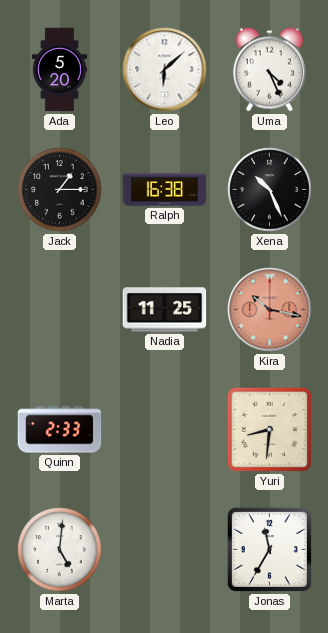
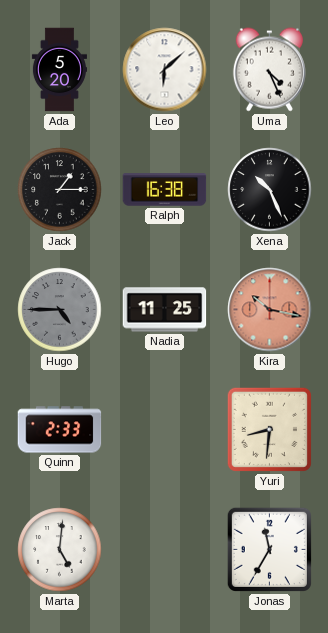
Hugo: none -> 4:45
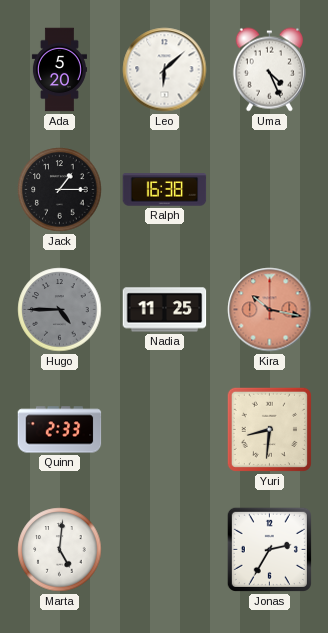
Xena: 10:26 -> none
Jonas: 11:35 -> 2:35
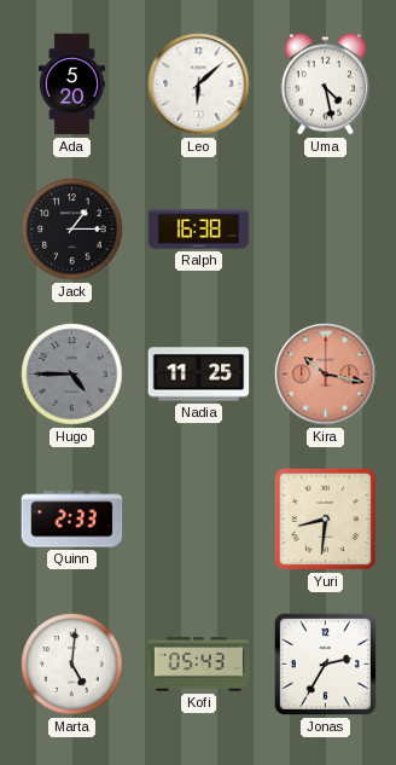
Uma: 4:26 -> 4:28
Kofi: none -> 05:43
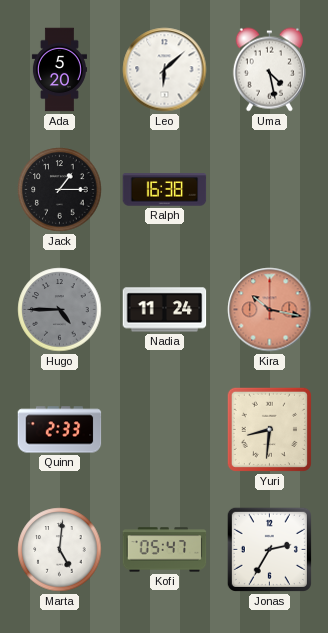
Nadia: 11:25 -> 11:24
Kofi: 05:43 -> 05:47
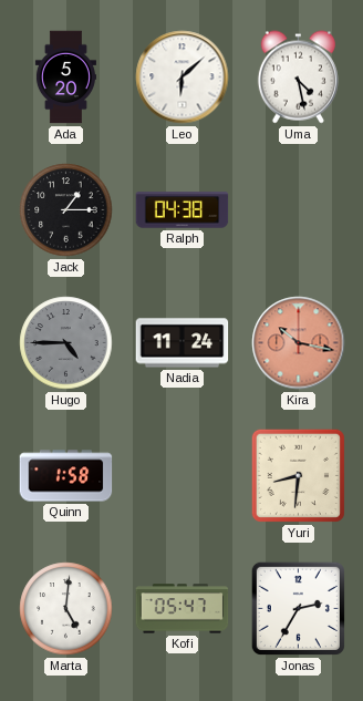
Ralph: 16:38 -> 04:38
Quinn: 2:33 -> 1:58
